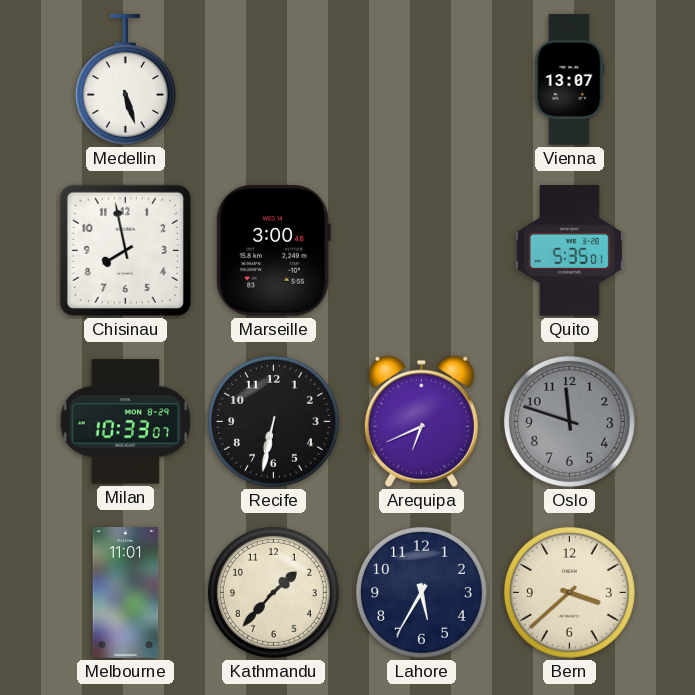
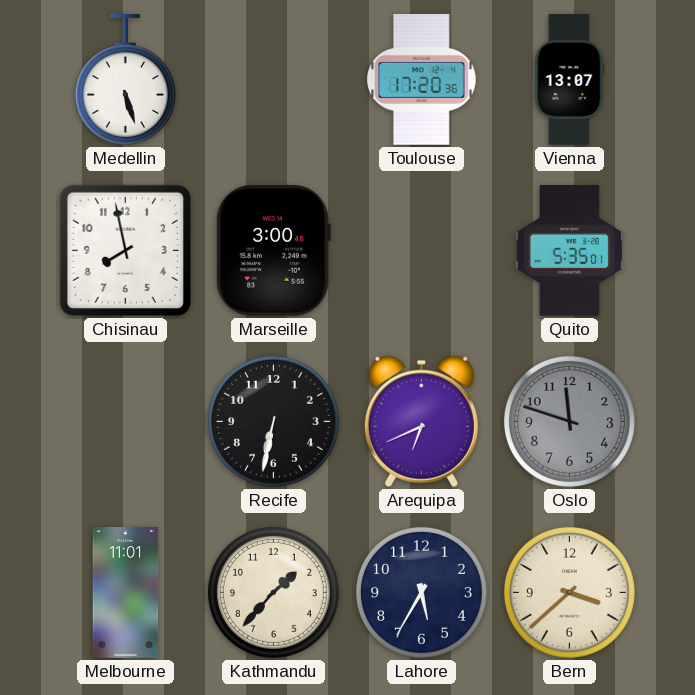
Toulouse: none -> 17:20
Milan: 10:33 -> none
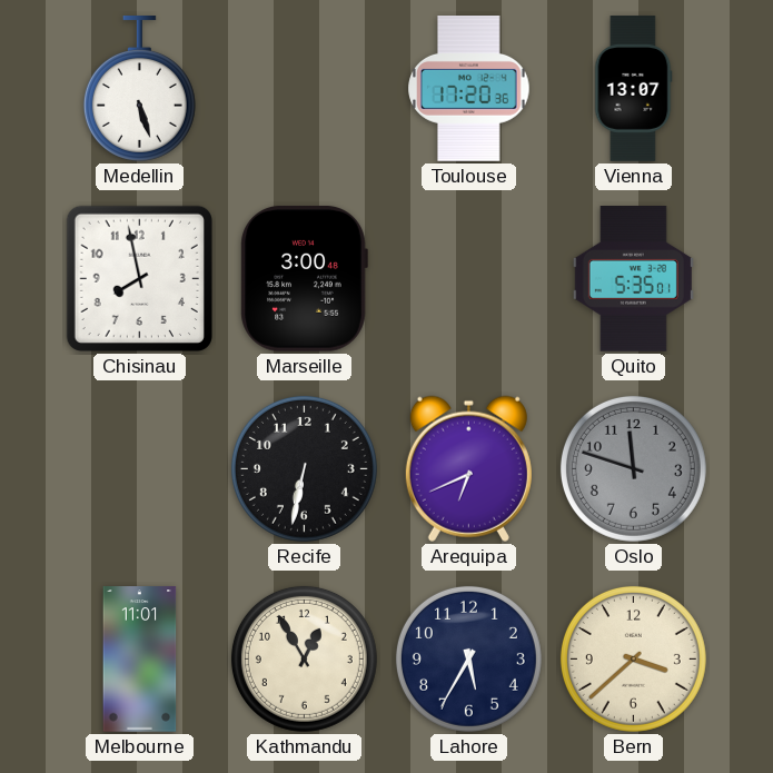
Kathmandu: 1:37 -> 12:55
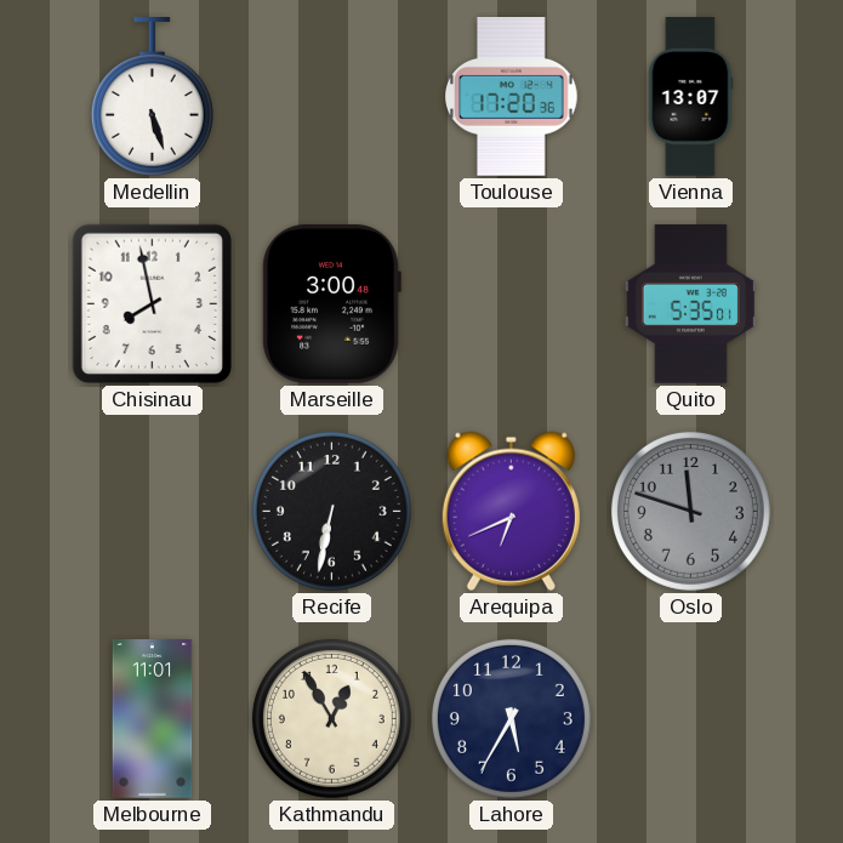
Bern: 3:38 -> none
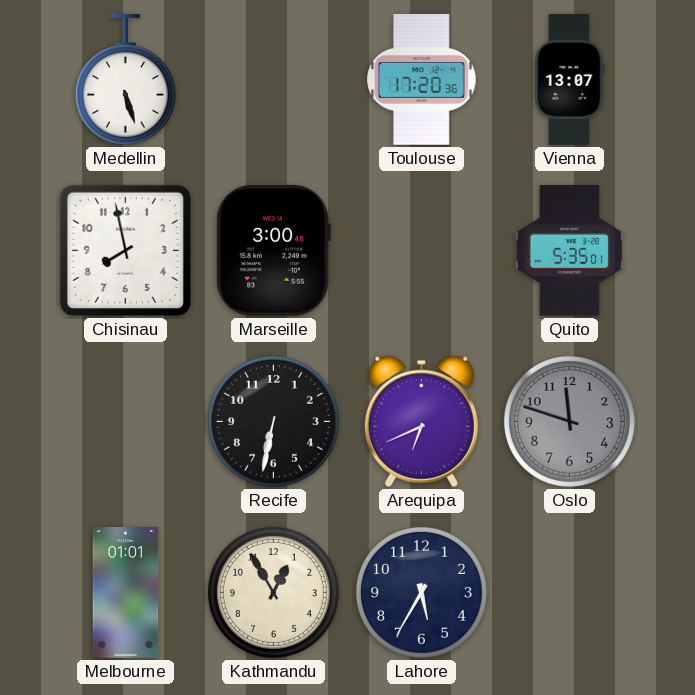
Melbourne: 11:01 -> 01:01
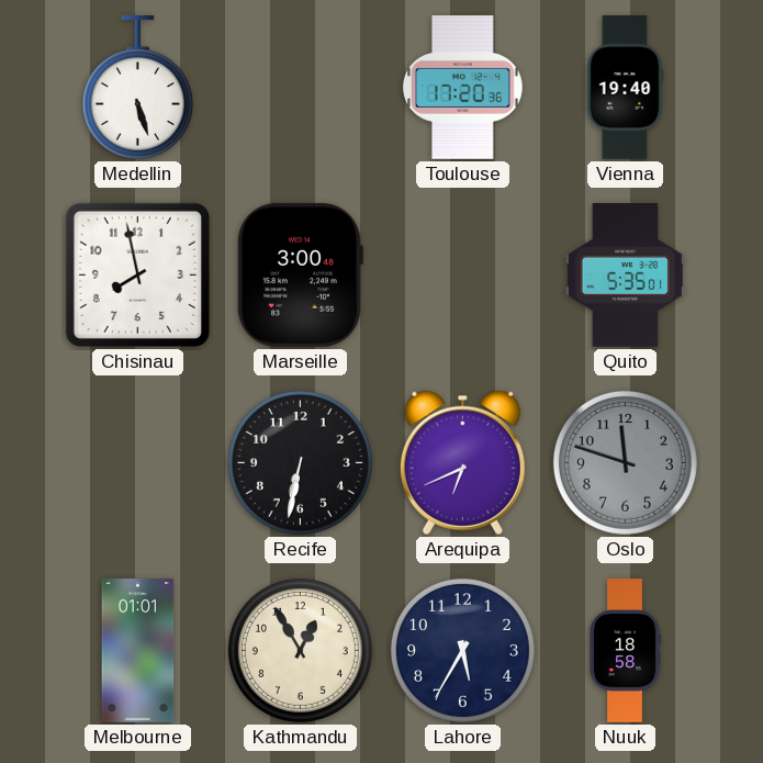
Vienna: 13:07 -> 19:40
Nuuk: none -> 18:58
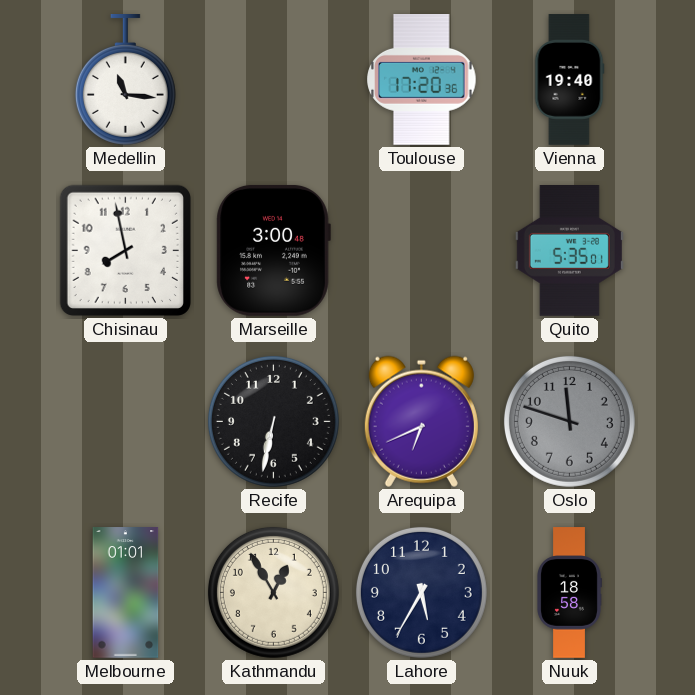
Medellin: 5:27 -> 11:16
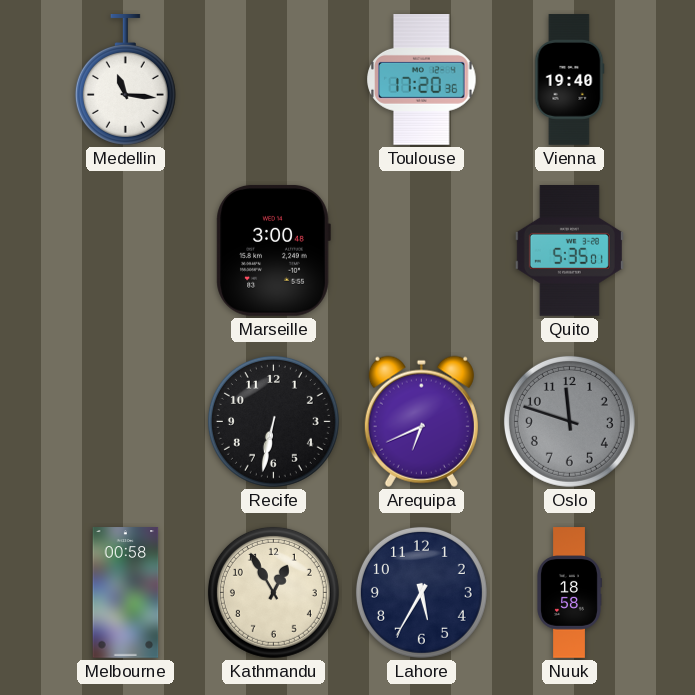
Chisinau: 7:58 -> none
Melbourne: 01:01 -> 00:58
